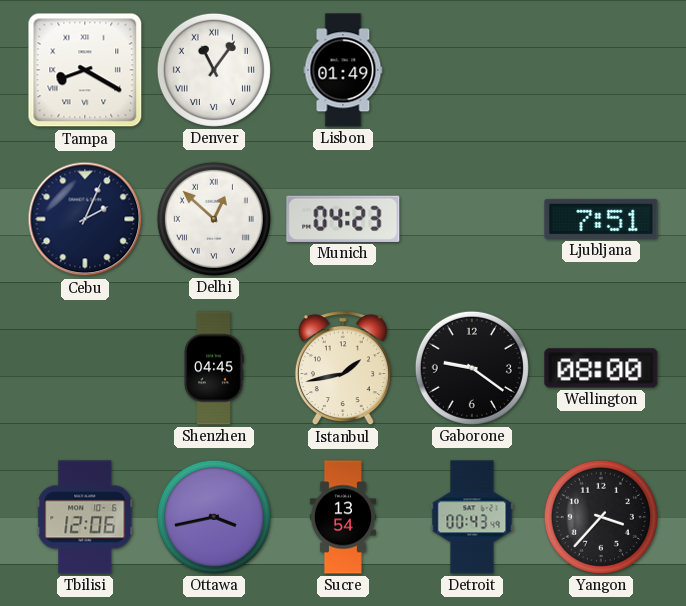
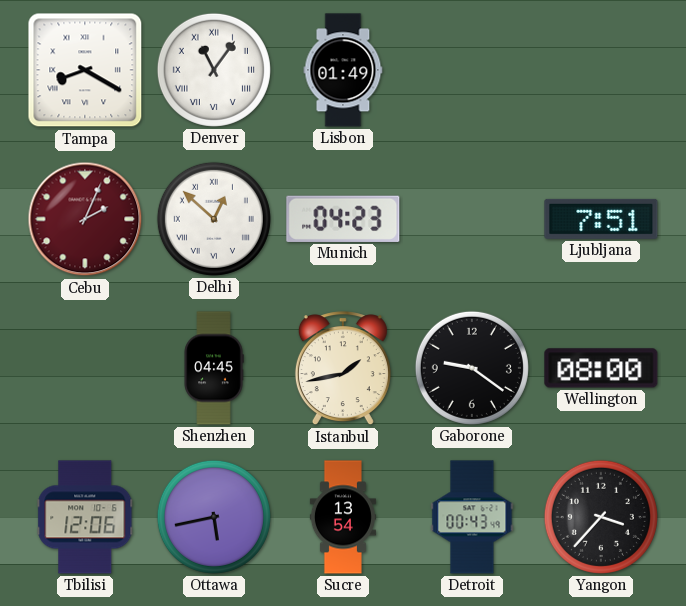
Cebu dial: navy -> burgundy
Ottawa: 3:43 -> 5:43
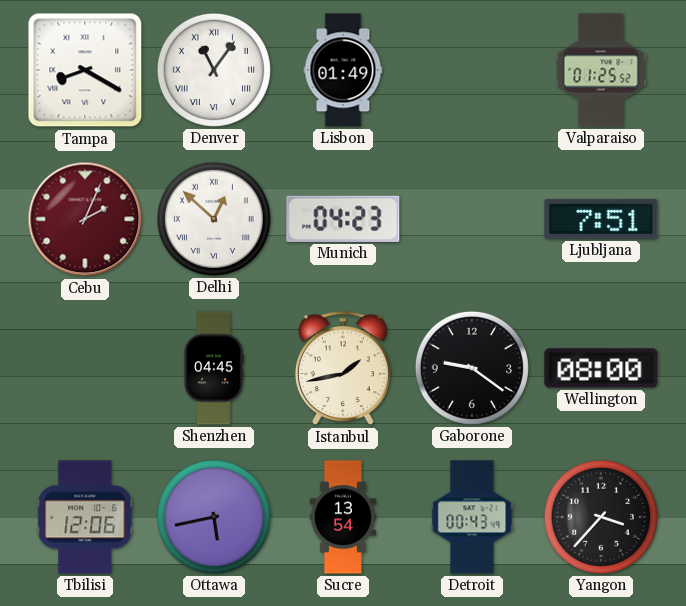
Valparaiso: none -> 01:25
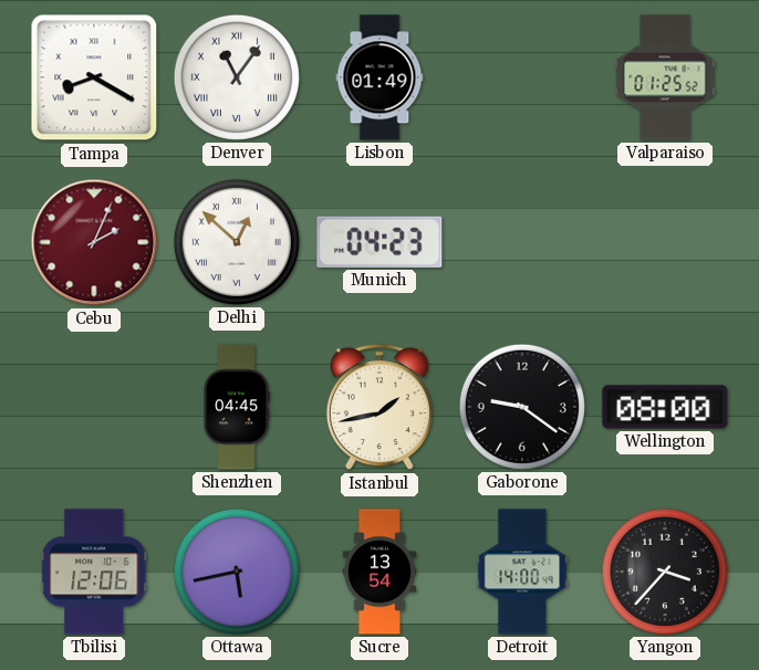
Ljubljana: 7:51 -> none
Detroit: 00:43 -> 14:00
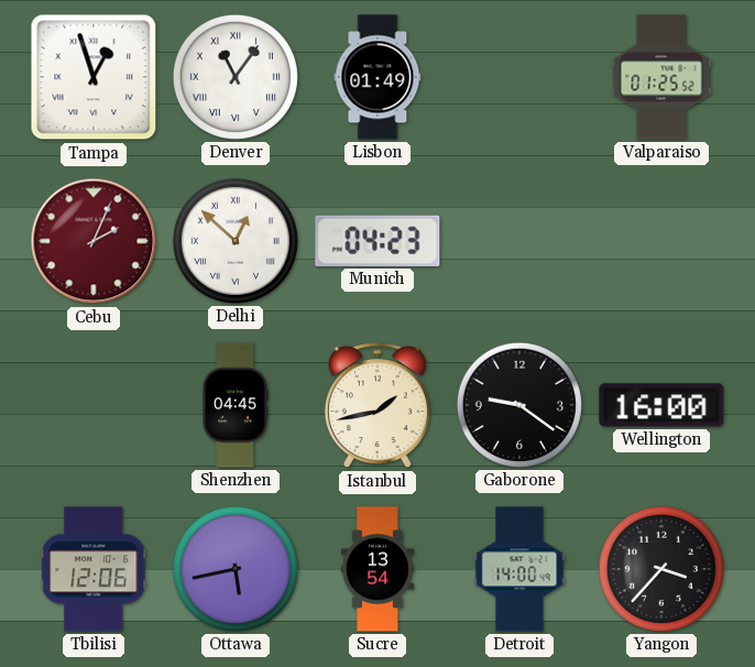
Tampa: 8:20 -> 12:57
Wellington: 08:00 -> 16:00
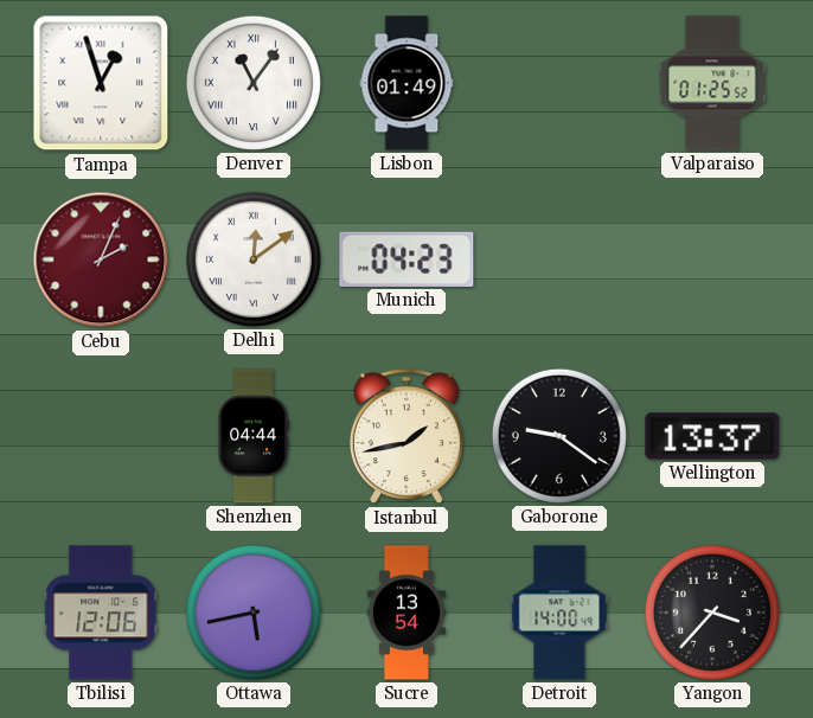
Delhi: 12:52 -> 12:09
Shenzhen: 04:45 -> 04:44
Wellington: 16:00 -> 13:37
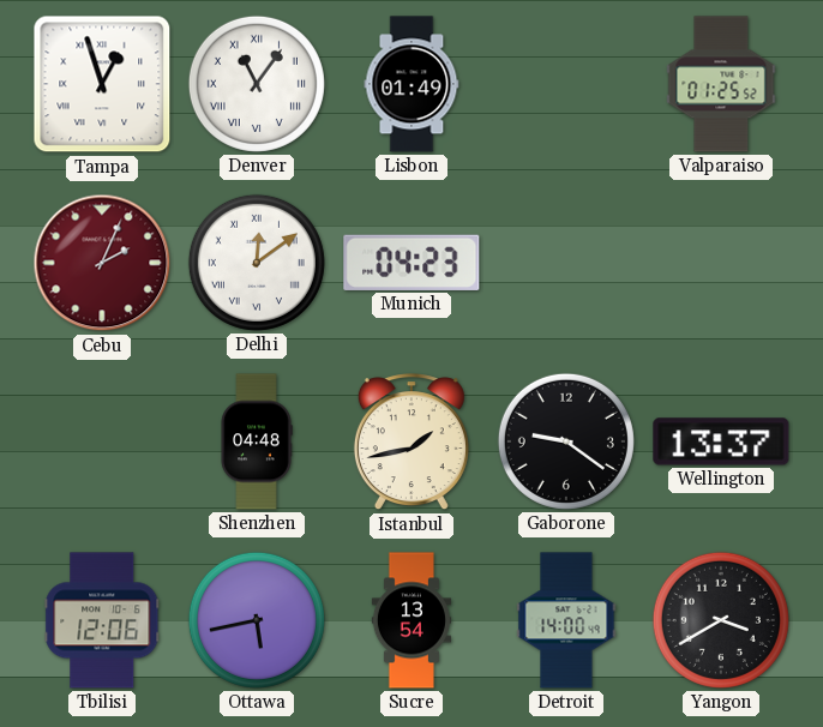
Shenzhen: 04:44 -> 04:48
Yangon: 3:37 -> 3:40
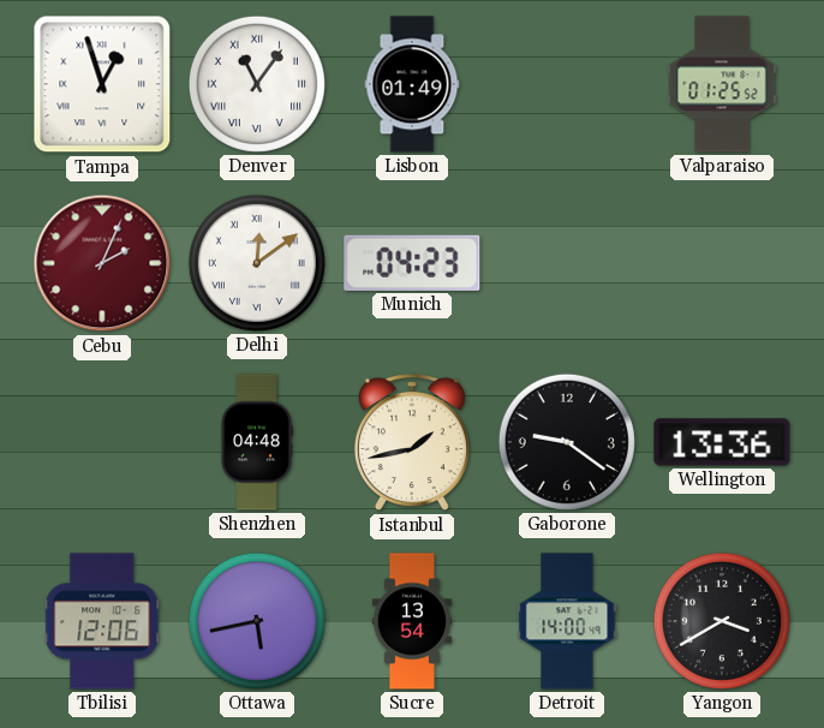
Wellington: 13:37 -> 13:36
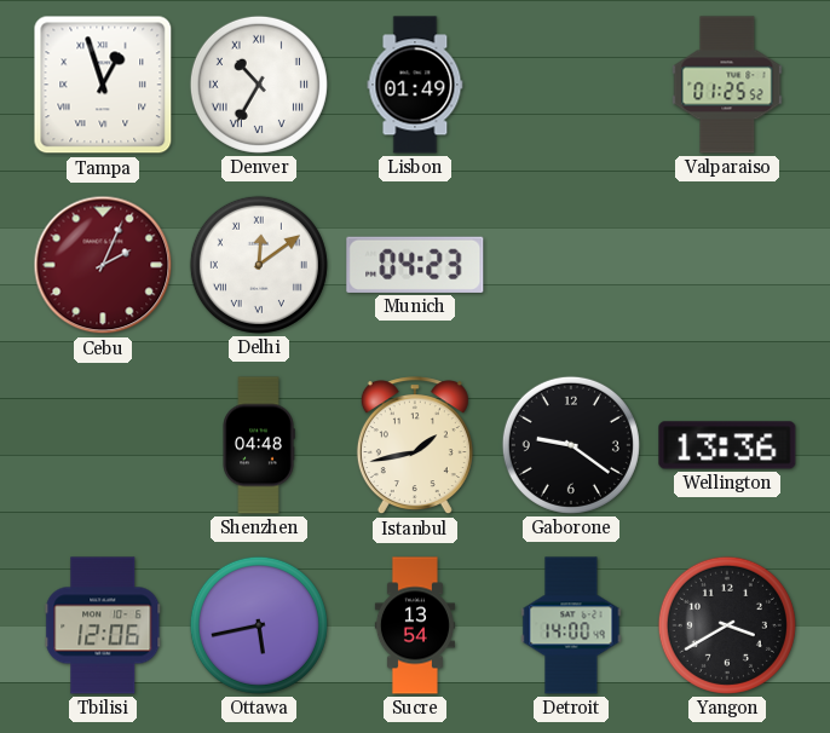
Denver: 11:06 -> 10:35
